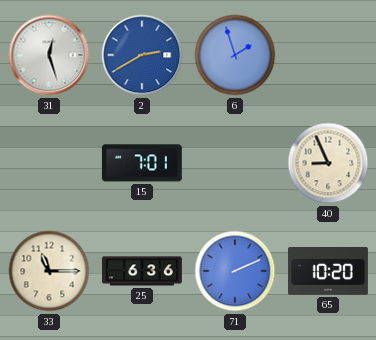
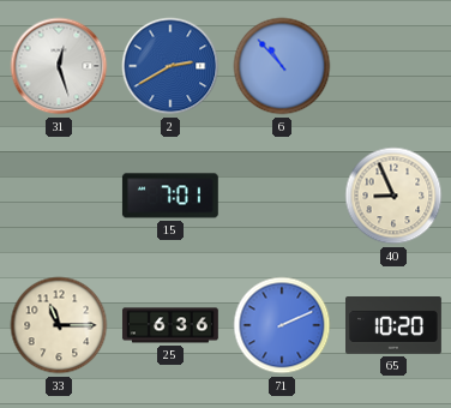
6: 1:57 -> 10:53
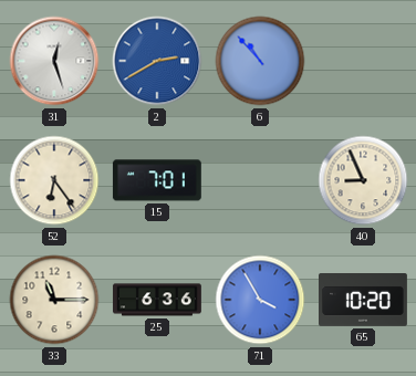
52: none -> 6:24
71: 2:11 -> 3:55
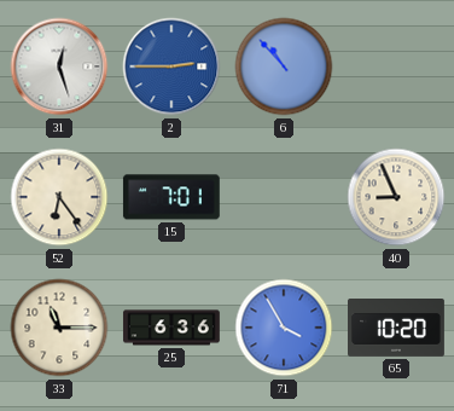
2: 2:40 -> 2:45
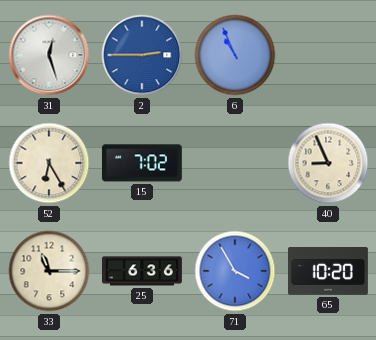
6: 10:53 -> 10:56
52: 6:24 -> 6:25
15: 7:01 -> 7:02
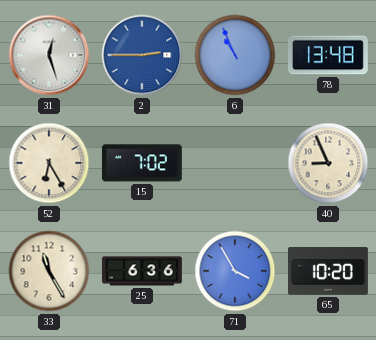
78: none -> 13:48
33: 11:15 -> 11:25
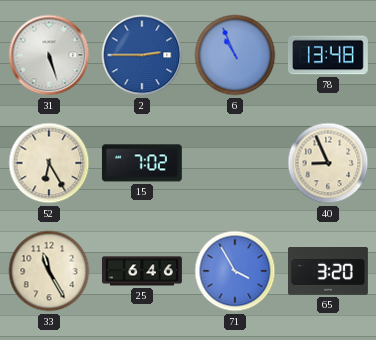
31: 12:27 -> 5:27
25: 6:36 -> 6:46
65: 10:20 -> 3:20
